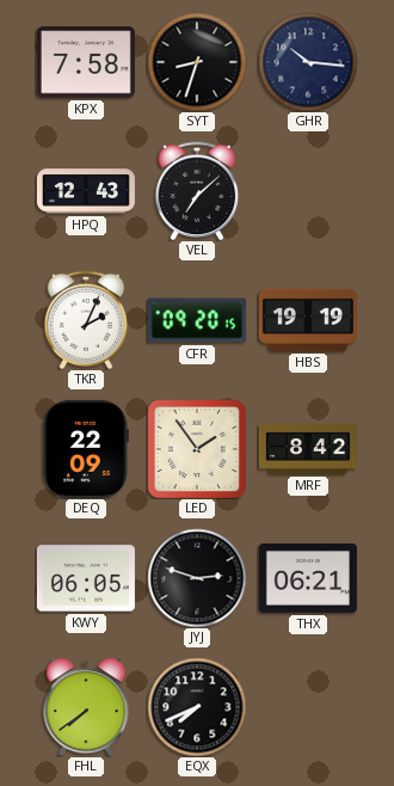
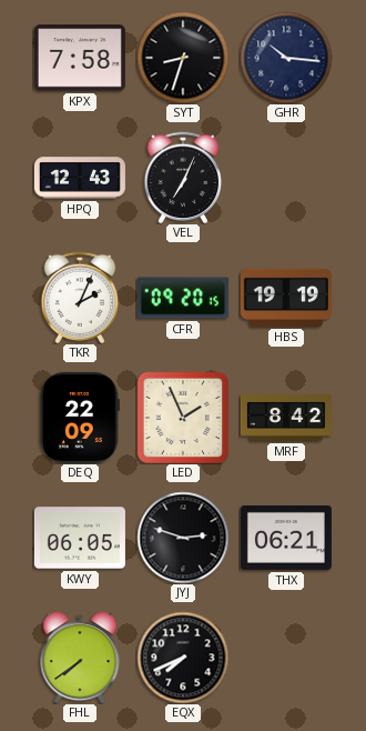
VEL: 7:08 -> 7:04
LED: 1:54 -> 1:56
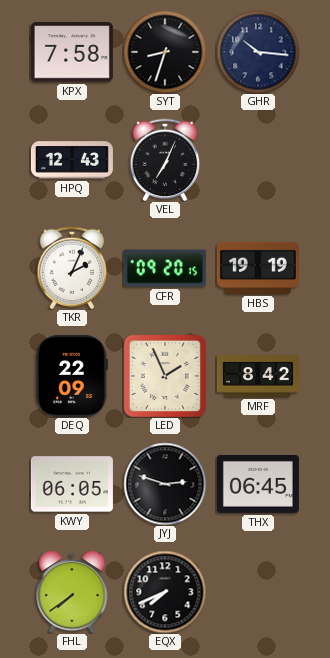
THX: 06:21 -> 06:45
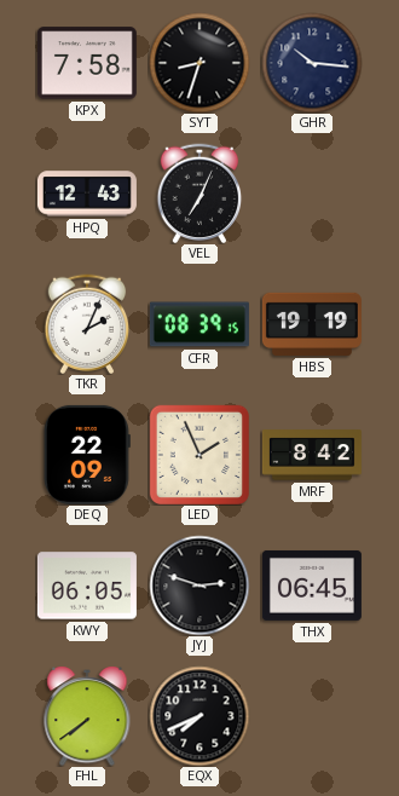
CFR: 09:20 -> 08:39
